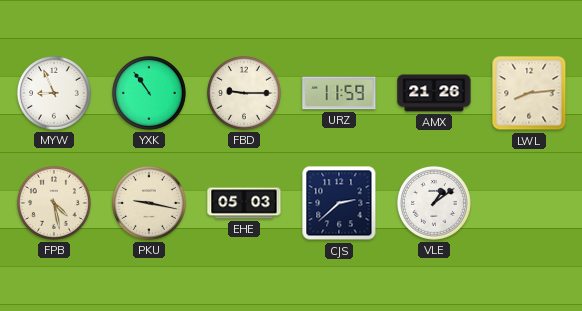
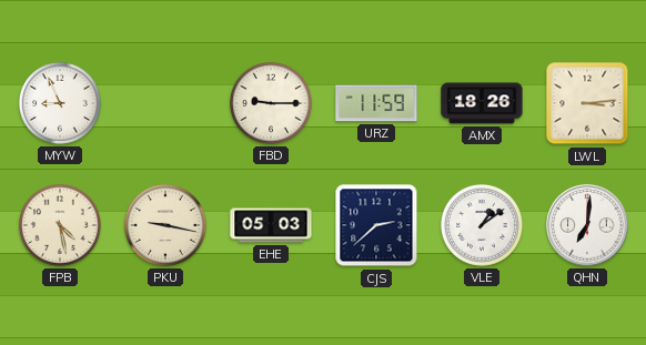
YXK: 10:54 -> none
AMX: 21:26 -> 18:26
LWL: 8:14 -> 3:14
QHN: none -> 7:01
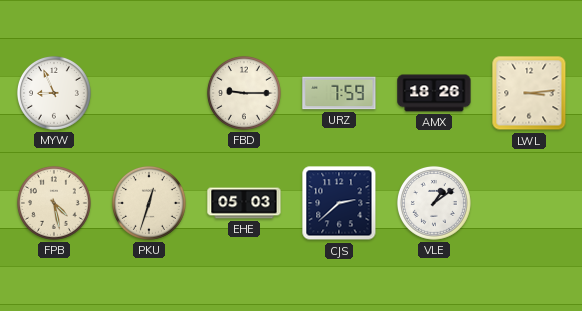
URZ: 11:59 -> 7:59
PKU: 9:17 -> 12:33
QHN: 7:01 -> none
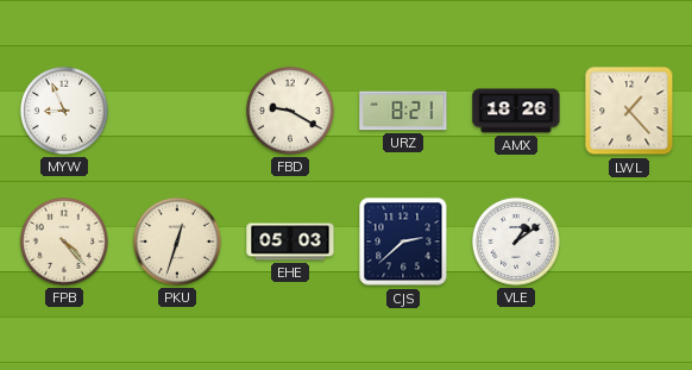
FBD: 9:15 -> 9:20
URZ: 7:59 -> 8:21
LWL: 3:14 -> 1:23
FPB: 4:28 -> 4:23
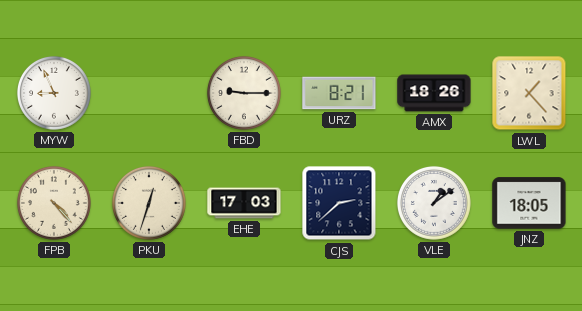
FBD: 9:20 -> 9:15
EHE: 05:03 -> 17:03
JNZ: none -> 18:05
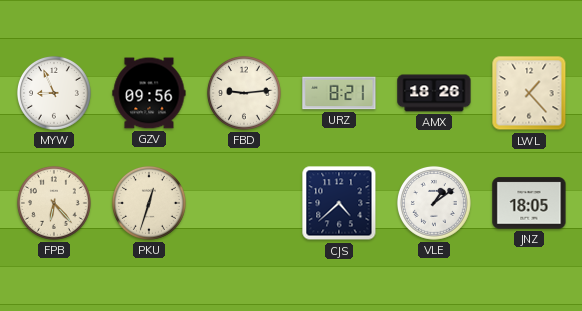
GZV: none -> 09:56
FBD: 9:15 -> 9:14
FPB: 4:23 -> 6:23
EHE: 17:03 -> none
CJS: 2:38 -> 4:38
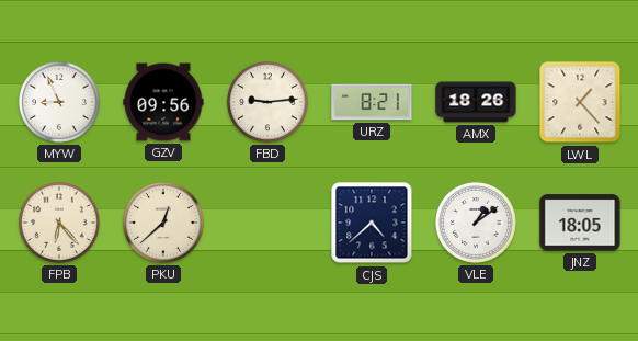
PKU: 12:33 -> 12:38
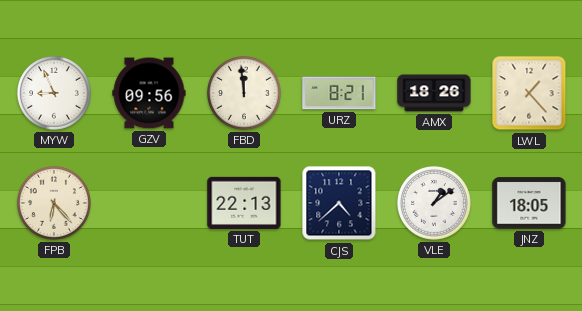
FBD: 9:14 -> 11:59
PKU: 12:38 -> none
TUT: none -> 22:13
